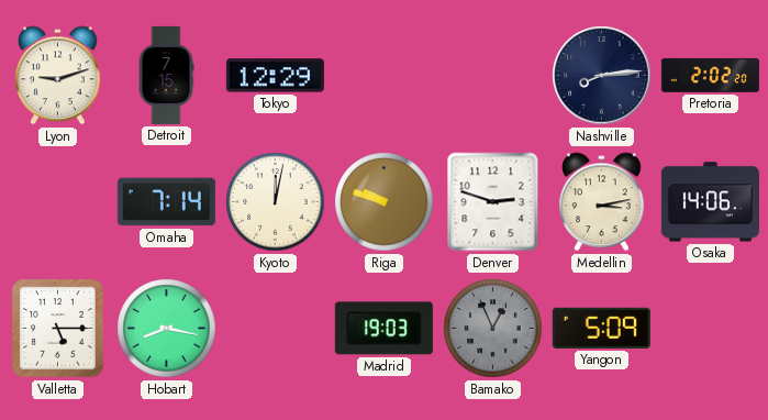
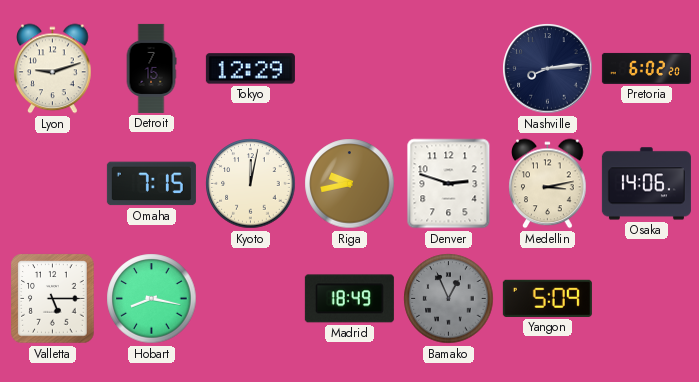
Pretoria: 2:02 -> 6:02
Omaha: 7:14 -> 7:15
Riga: 9:48 -> 9:43
Madrid: 19:03 -> 18:49
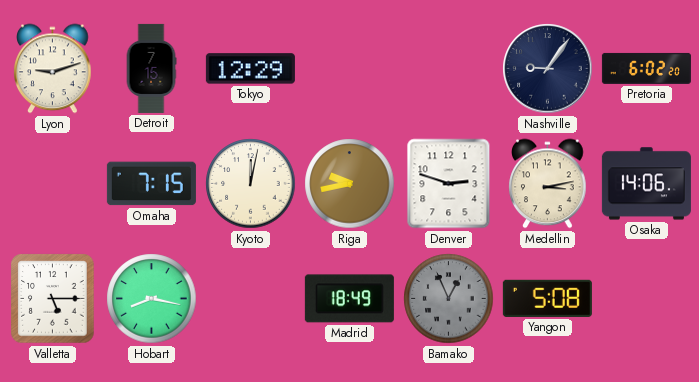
Nashville: 8:14 -> 9:06
Yangon: 5:09 -> 5:08
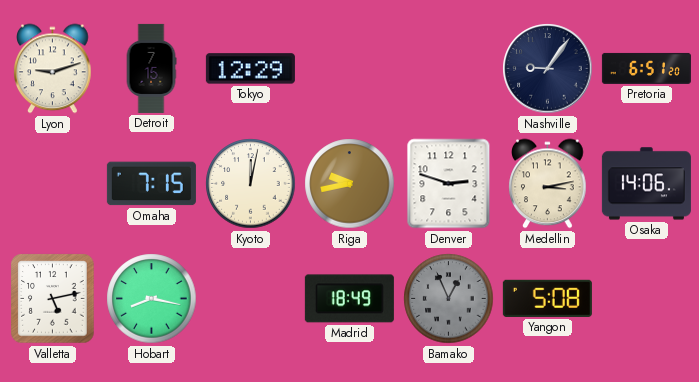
Pretoria: 6:02 -> 6:51
Valletta: 5:15 -> 5:13
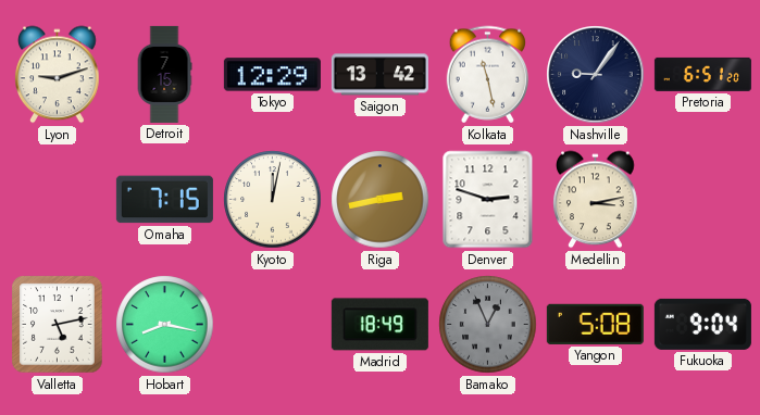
Saigon: none -> 13:42
Kolkata: none -> 11:28
Riga: 9:43 -> 2:43
Osaka: 14:06 -> none
Fukuoka: none -> 9:04
